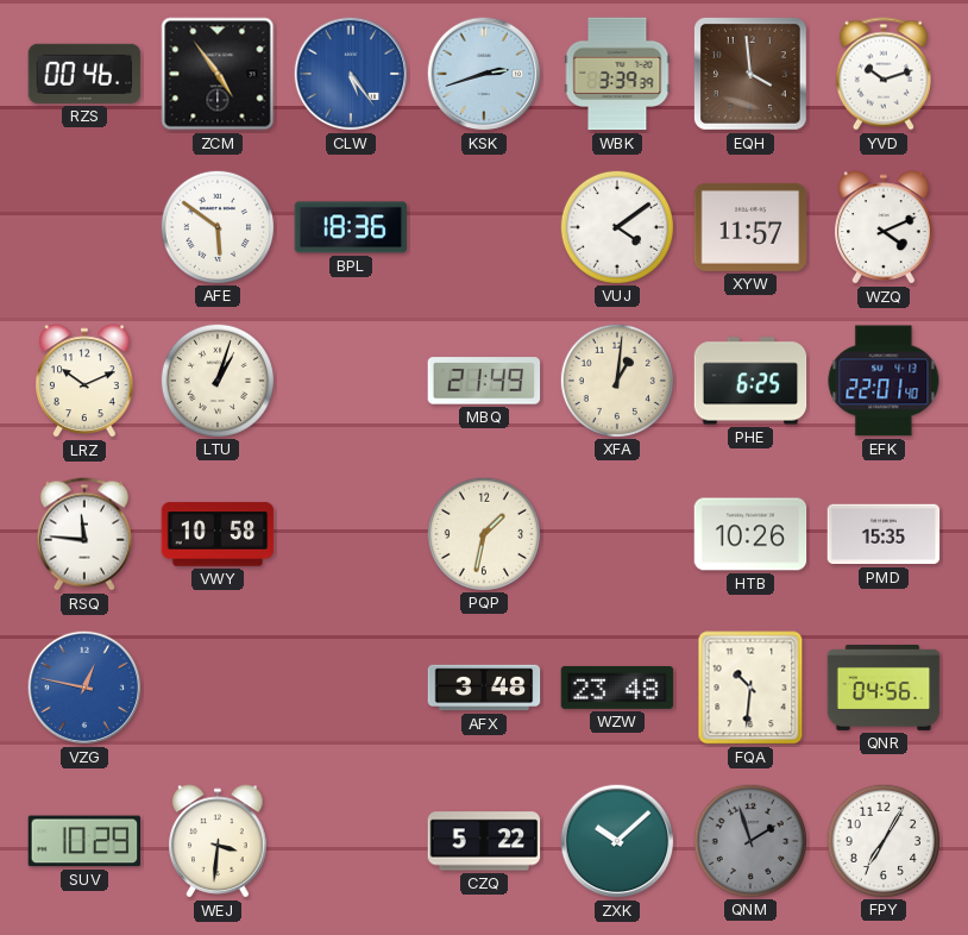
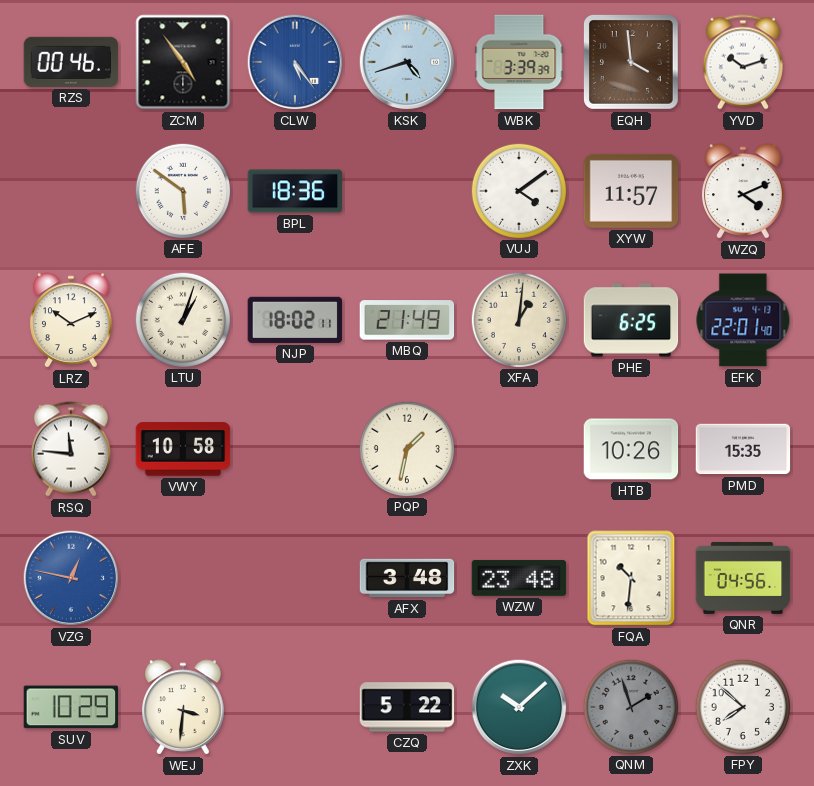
KSK: 2:42 -> 4:42
NJP: none -> 18:02
FPY: 7:05 -> 7:52
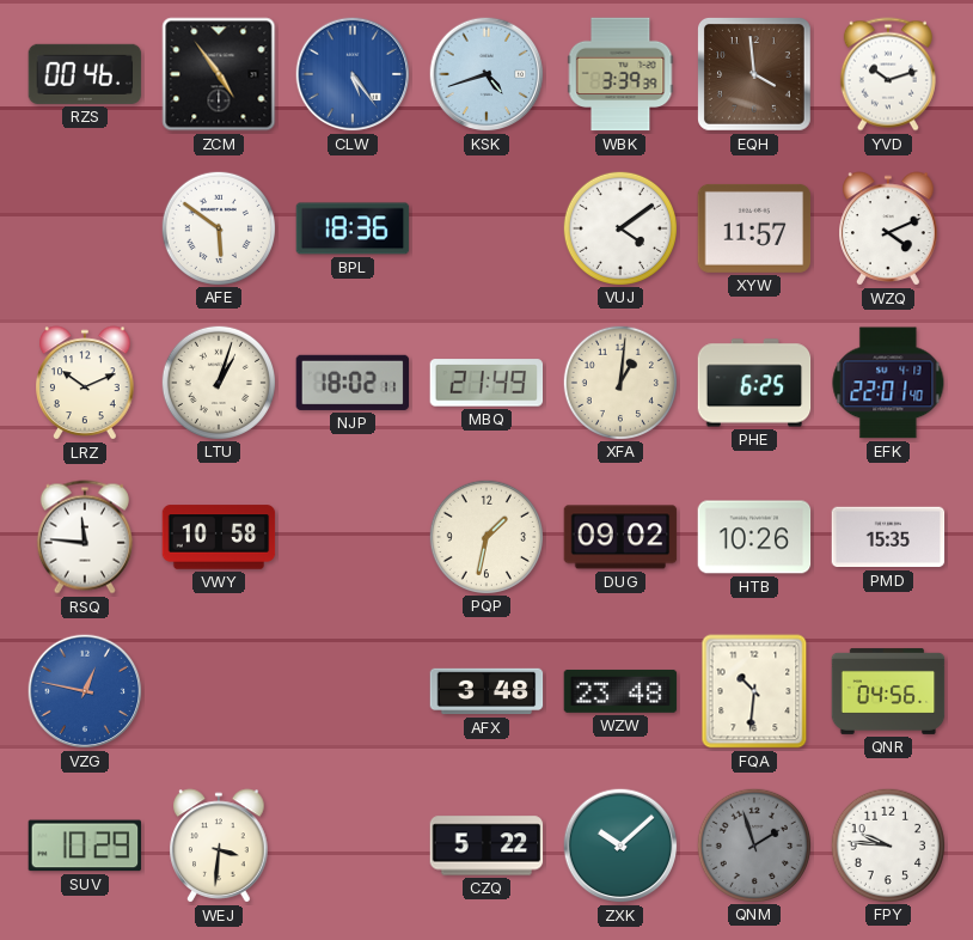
DUG: none -> 09:02
FPY: 7:52 -> 9:46
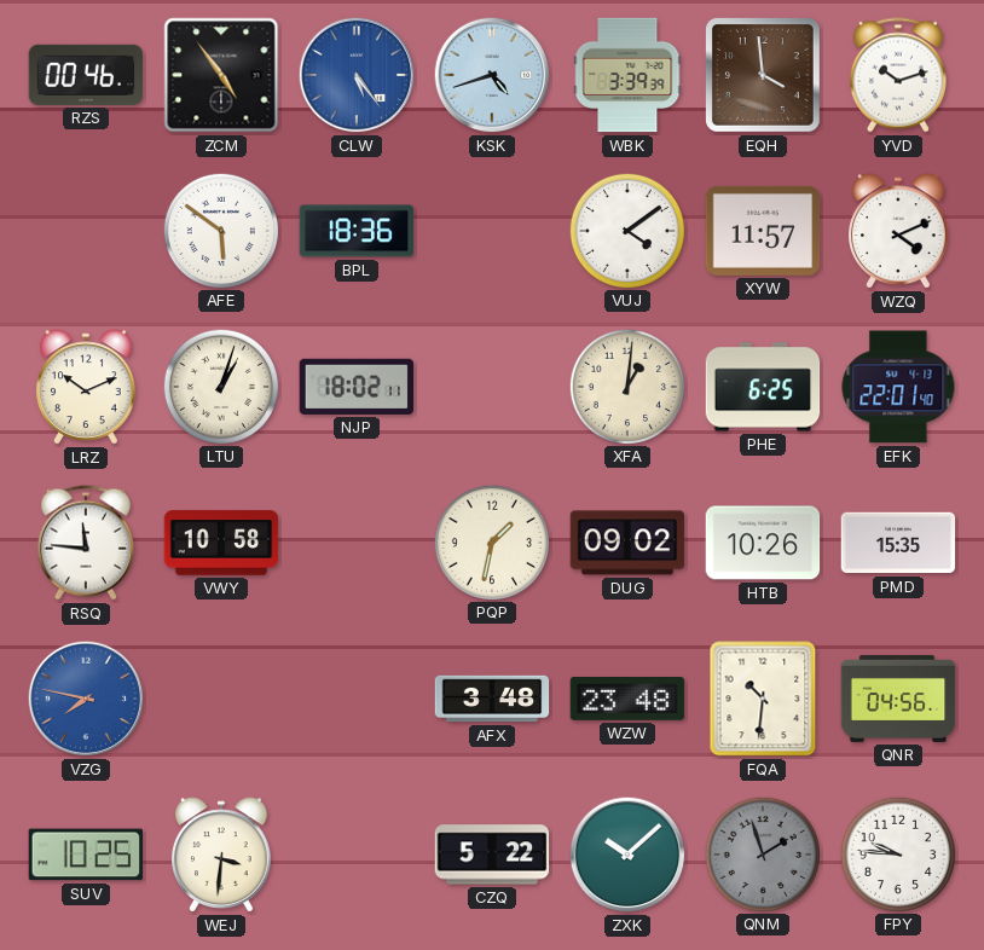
MBQ: 21:49 -> none
VZG: 12:47 -> 7:47
SUV: 10:29 -> 10:25
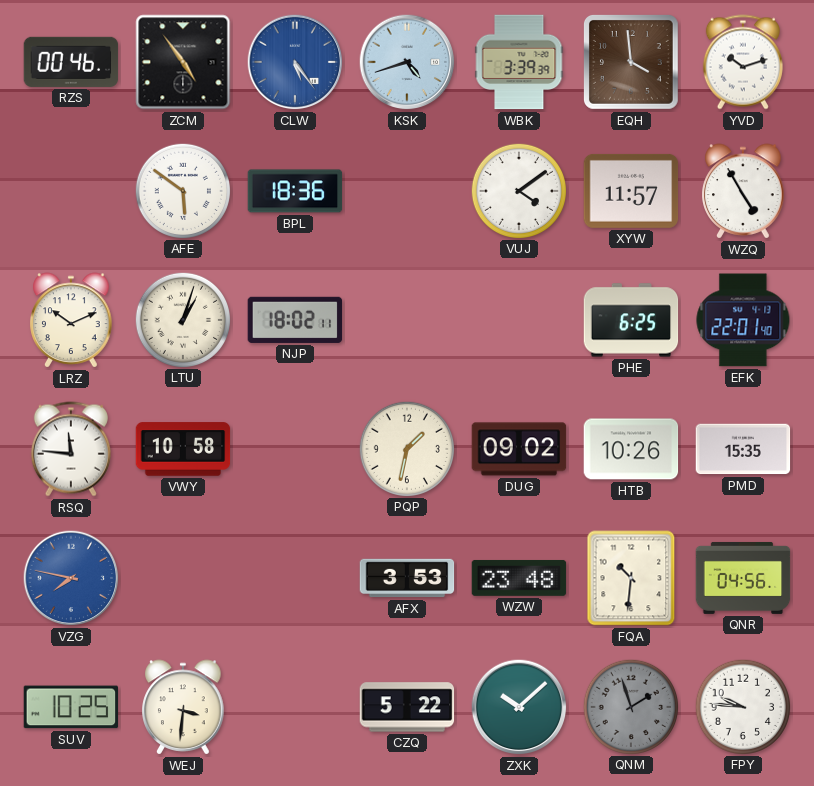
WZQ: 4:11 -> 4:55
XFA: 1:01 -> none
AFX: 3:48 -> 3:53
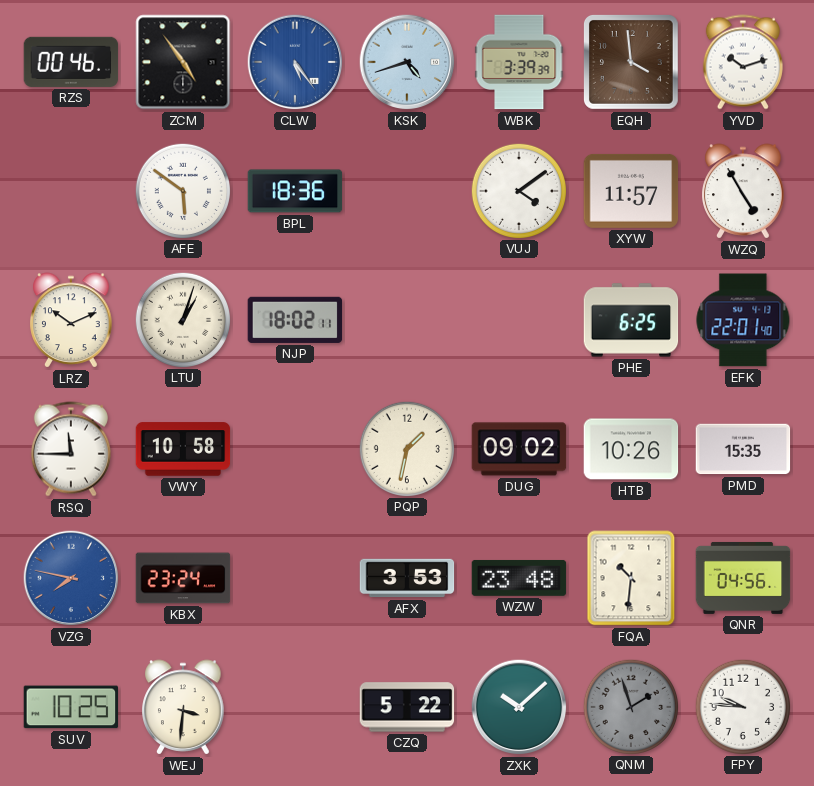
RSQ: 11:46 -> 11:45
KBX: none -> 23:24
